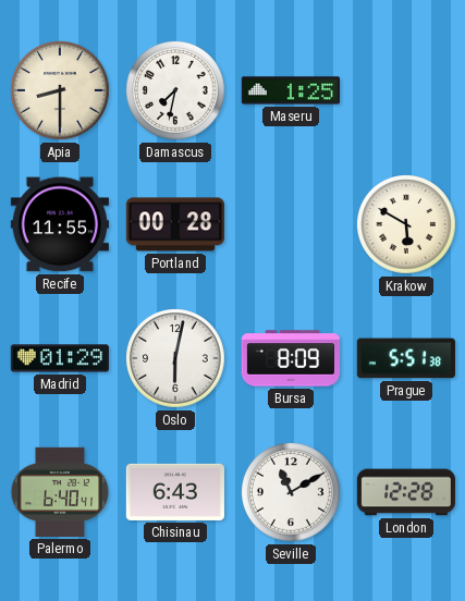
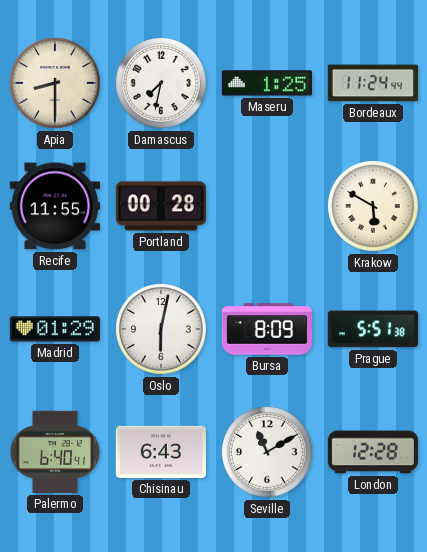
Bordeaux: none -> 11:24
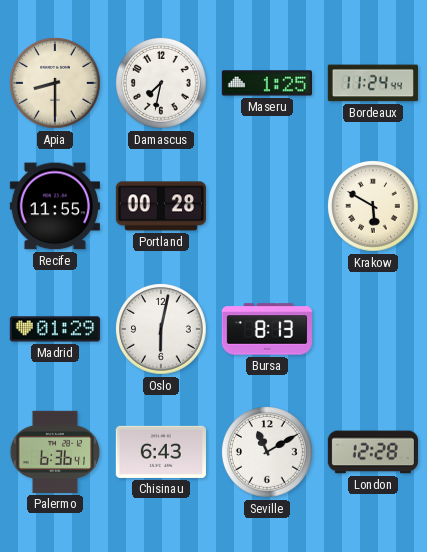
Bursa: 8:09 -> 8:13
Prague: 5:51 -> none
Palermo: 6:40 -> 6:36
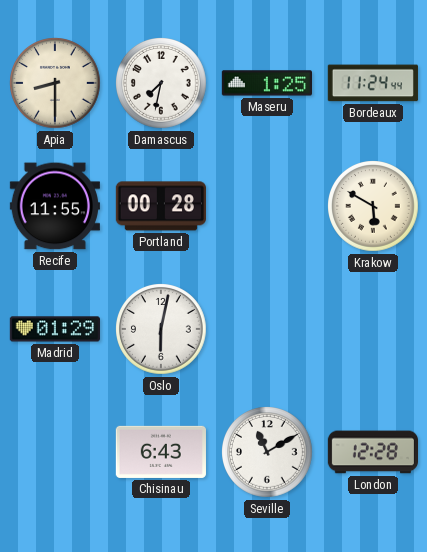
Bursa: 8:13 -> none
Palermo: 6:36 -> none
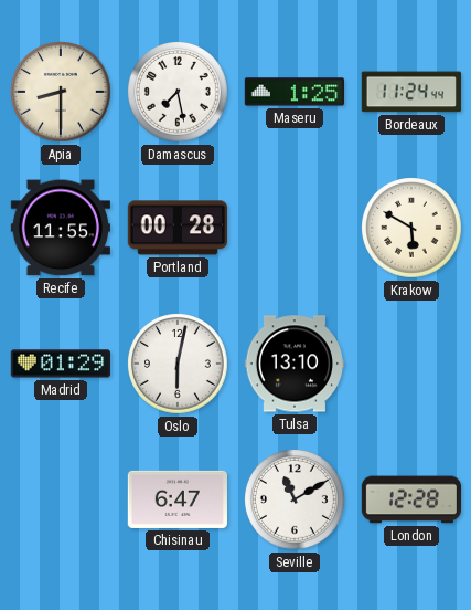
Damascus: 7:32 -> 7:28
Tulsa: none -> 13:10
Chisinau: 6:43 -> 6:47
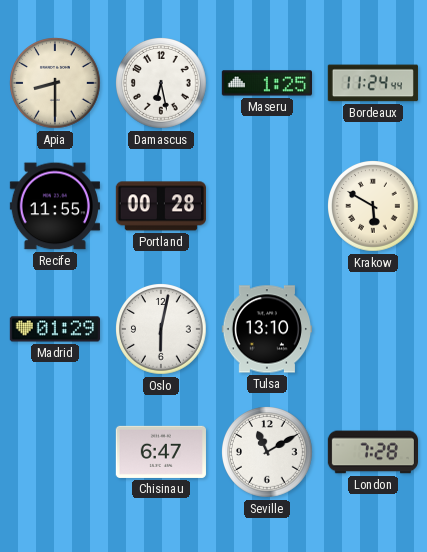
Damascus: 7:28 -> 6:28
London: 12:28 -> 7:28
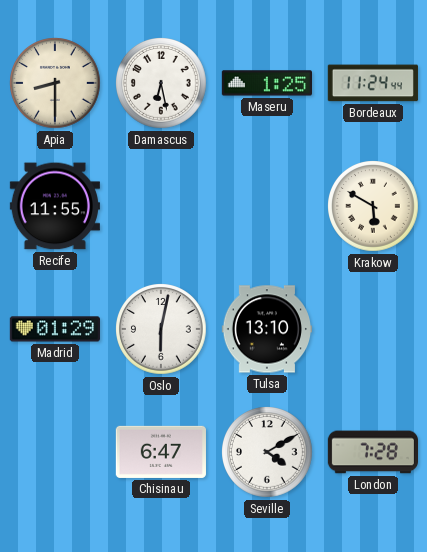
Portland: 00:28 -> none
Seville: 11:10 -> 4:10
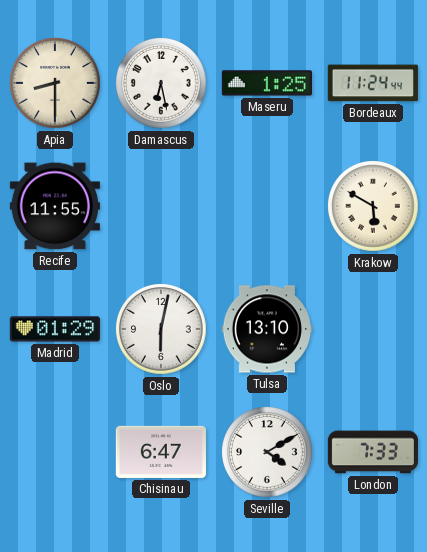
London: 7:28 -> 7:33
